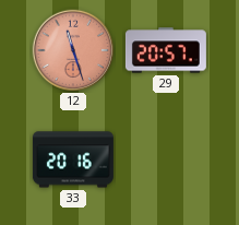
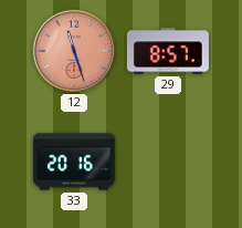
29: 20:57 -> 8:57
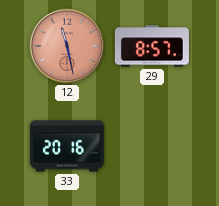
12: 11:27 -> 11:28
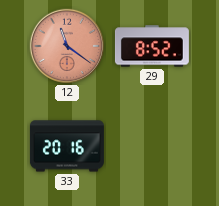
12: 11:28 -> 11:21
29: 8:57 -> 8:52
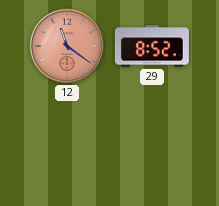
33: 20:16 -> none
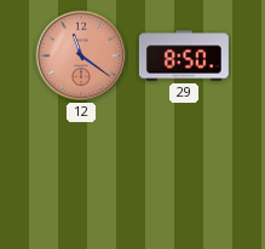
29: 8:52 -> 8:50
